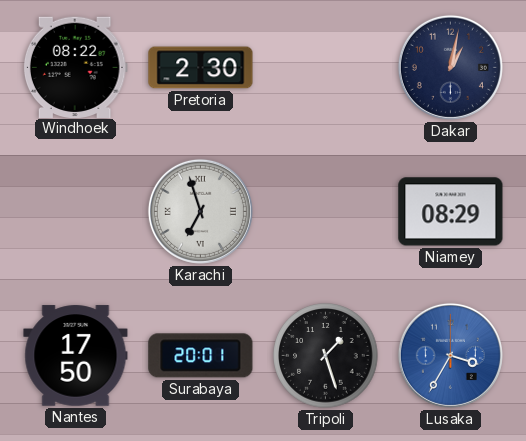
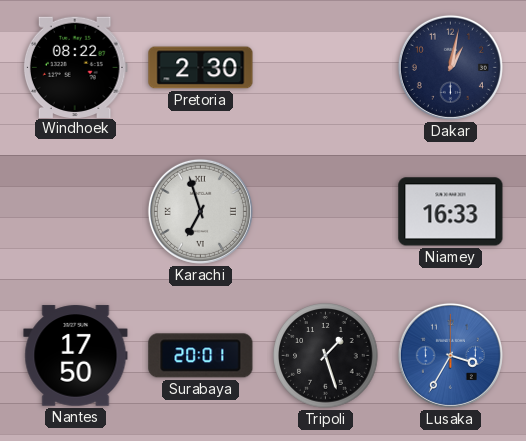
Niamey: 08:29 -> 16:33
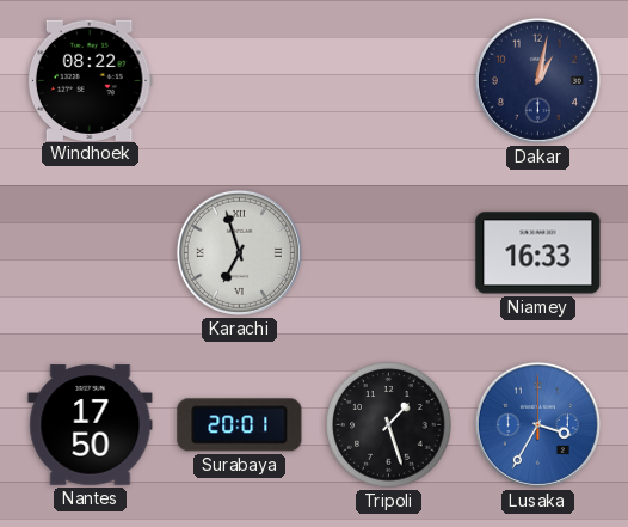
Pretoria: 2:30 -> none
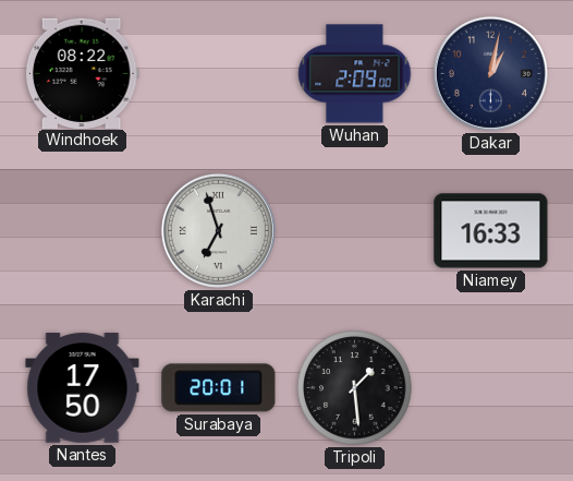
Wuhan: none -> 2:09
Tripoli: 1:27 -> 1:29
Lusaka: 3:35 -> none
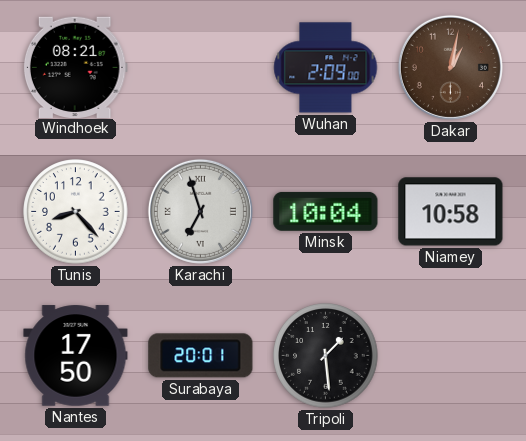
Windhoek: 08:22 -> 08:21
Dakar dial: navy -> brown
Tunis: none -> 8:23
Minsk: none -> 10:04
Niamey: 16:33 -> 10:58
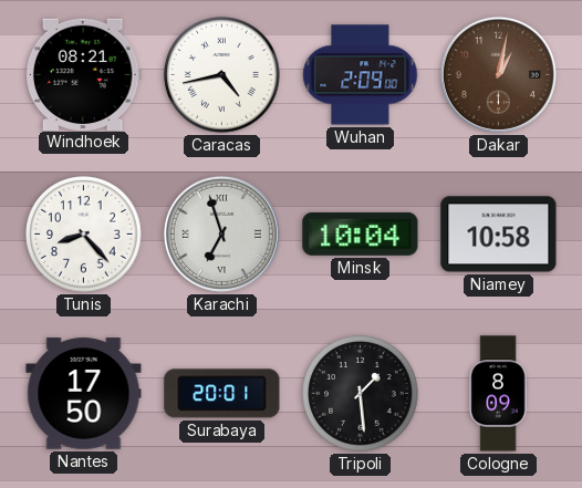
Caracas: none -> 4:43
Cologne: none -> 8:09
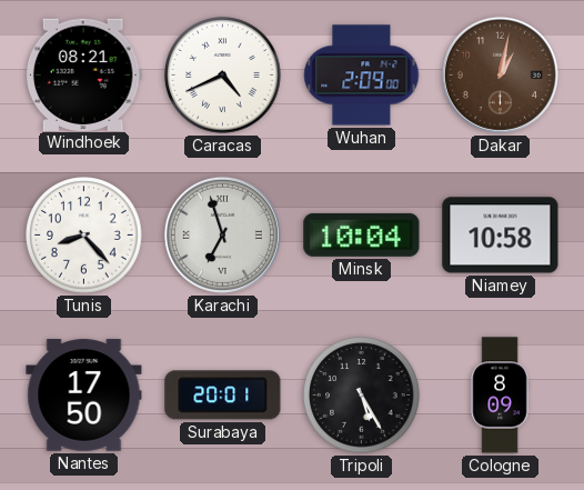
Caracas: 4:43 -> 4:41
Tripoli: 1:29 -> 5:25
